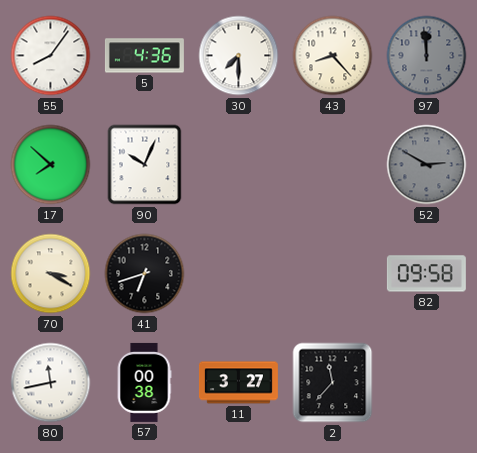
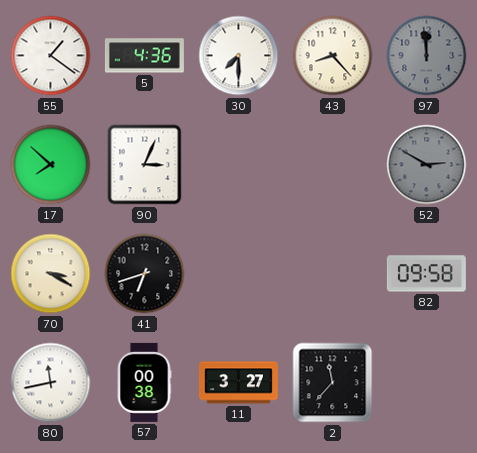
55: 8:06 -> 1:21
90: 10:04 -> 3:04
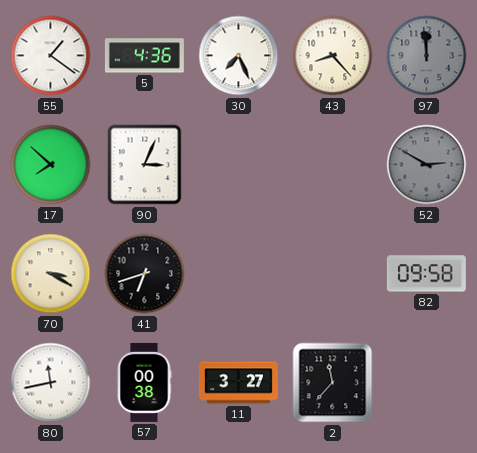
30: 7:30 -> 7:26
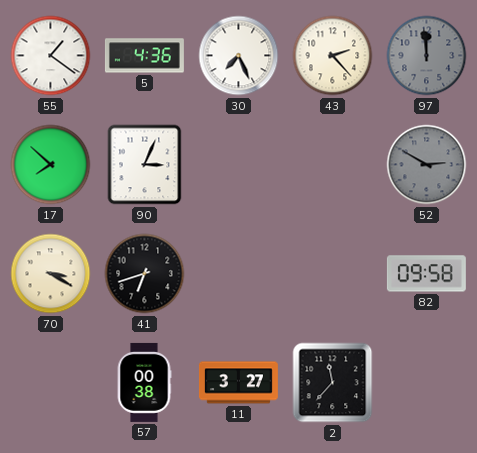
43: 8:23 -> 2:23
80: 11:43 -> none
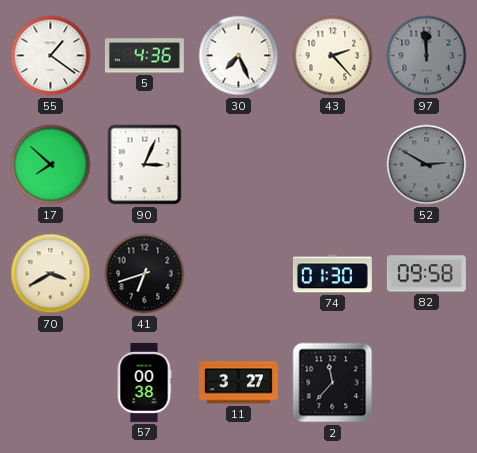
70: 3:20 -> 3:40
74: none -> 01:30
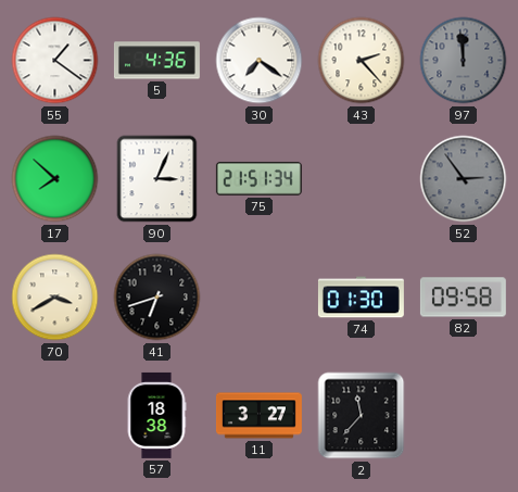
30: 7:26 -> 7:21
75: none -> 21:51
52: 2:50 -> 2:54
57: 00:38 -> 18:38
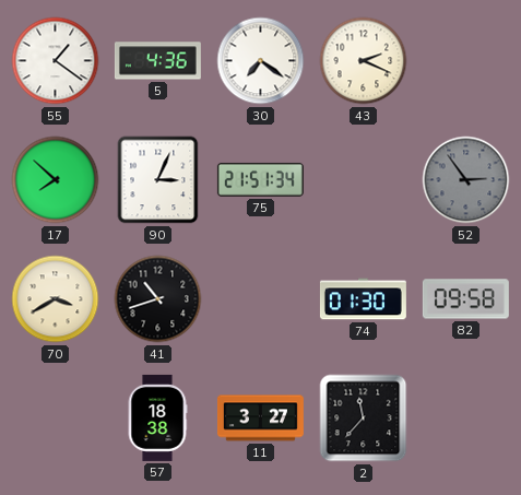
43: 2:23 -> 2:19
97: 11:59 -> none
41: 6:42 -> 10:42
